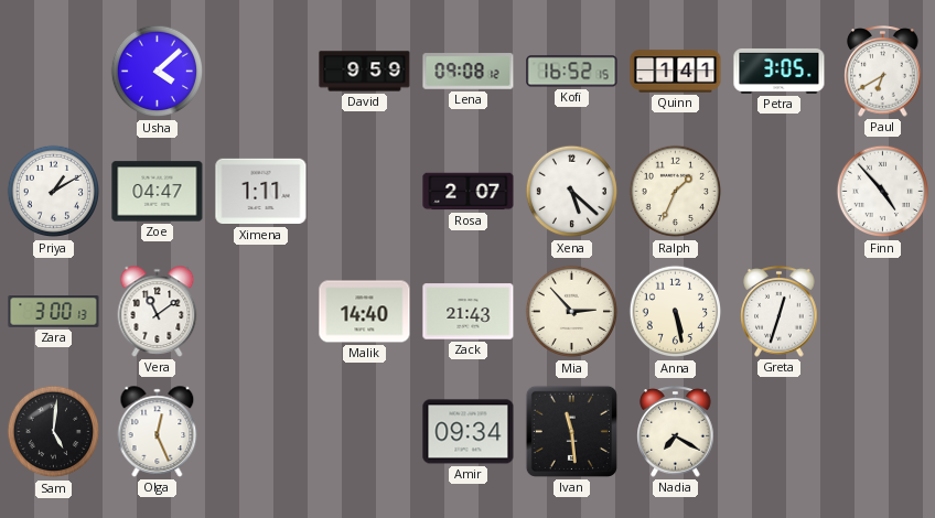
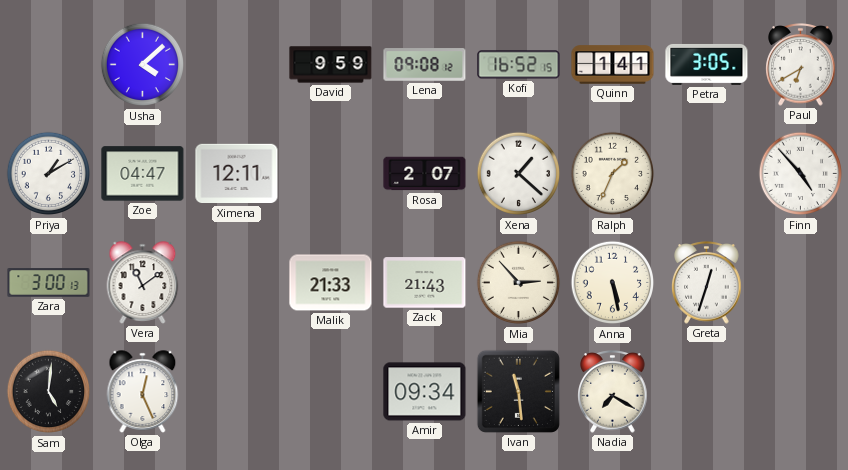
Ximena: 1:11 -> 12:11
Xena: 5:22 -> 1:22
Malik: 14:40 -> 21:33
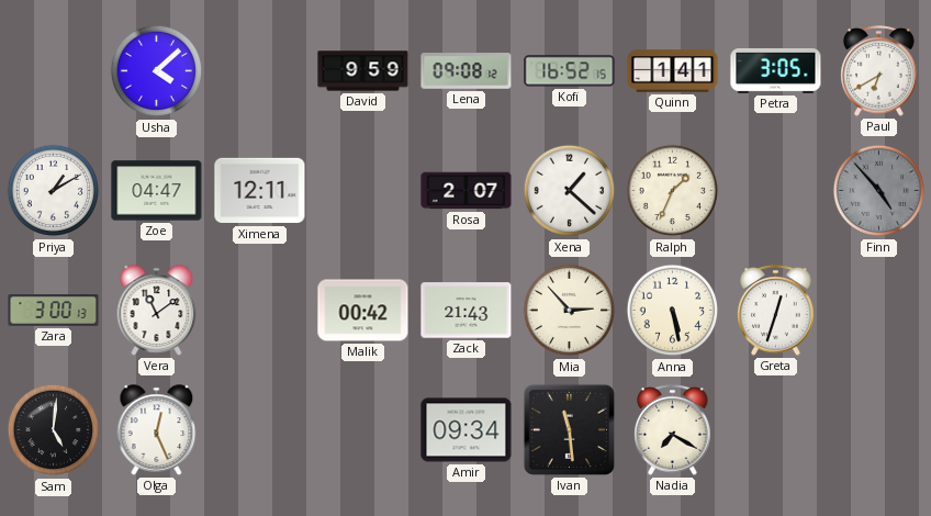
Finn dial: white -> grey
Malik: 21:33 -> 00:42
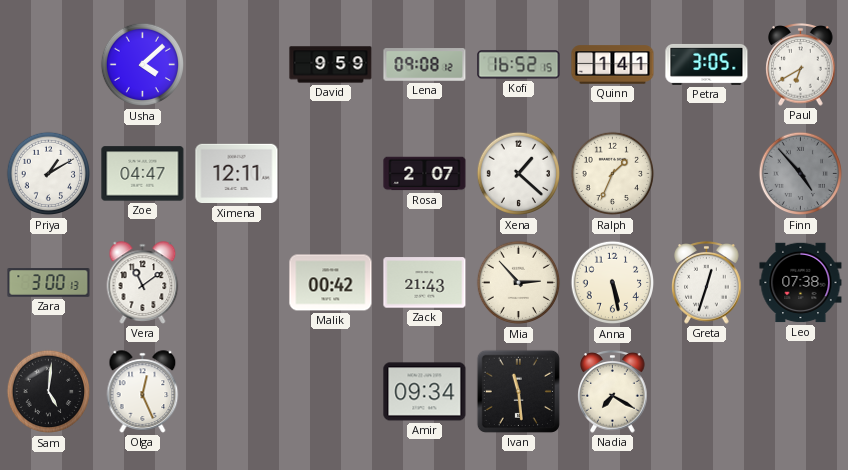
Leo: none -> 07:38
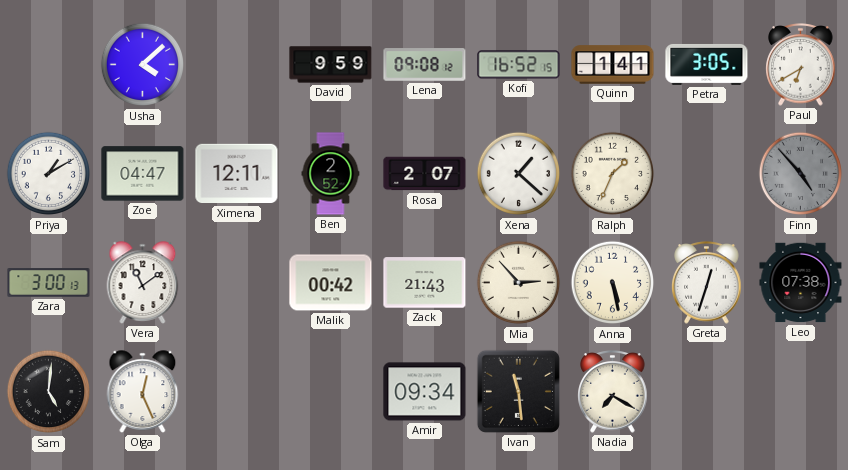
Ben: none -> 2:52
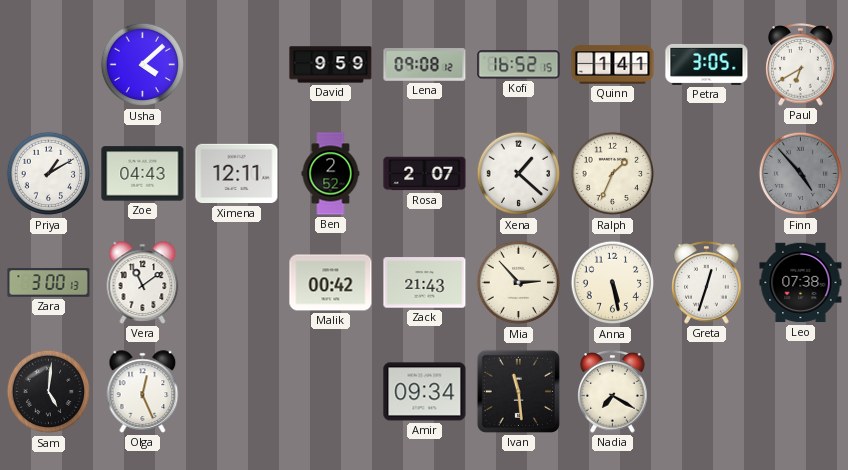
Zoe: 04:47 -> 04:43
